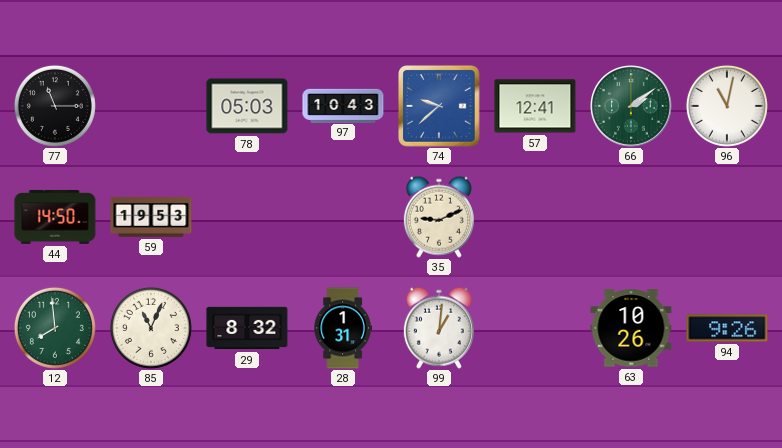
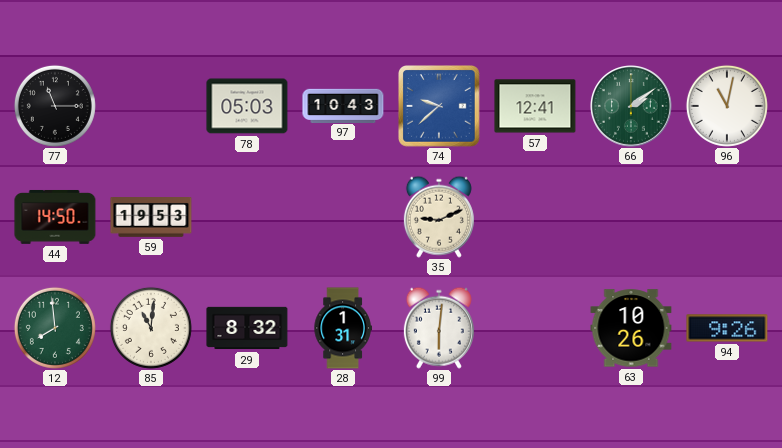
85: 11:04 -> 11:01
99: 1:01 -> 6:01
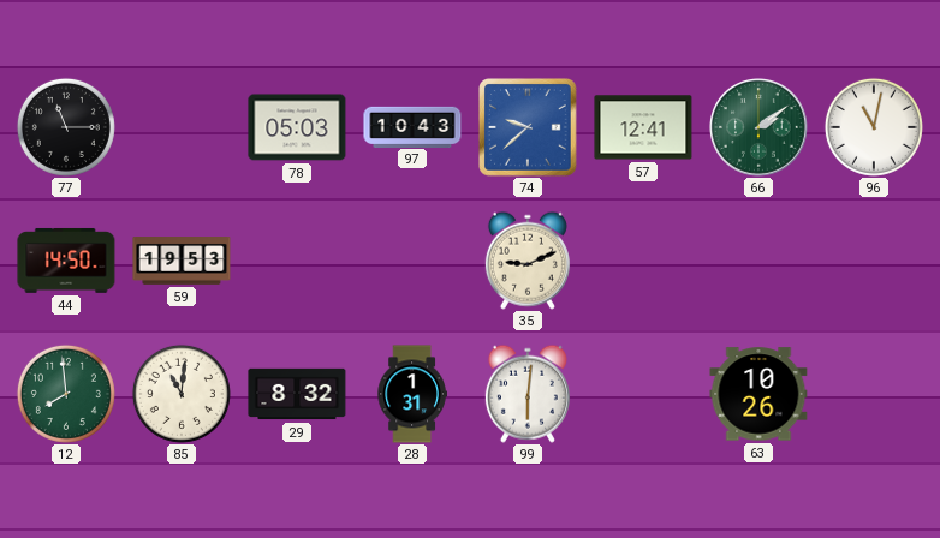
94: 9:26 -> none
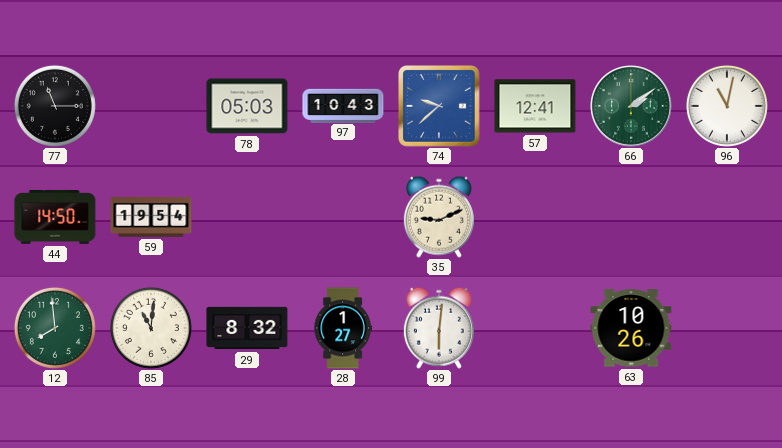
59: 19:53 -> 19:54
28: 1:31 -> 1:27
